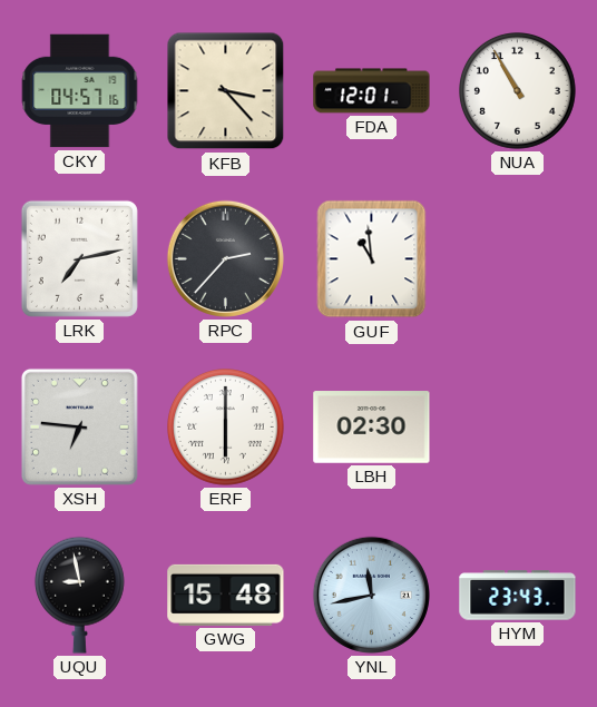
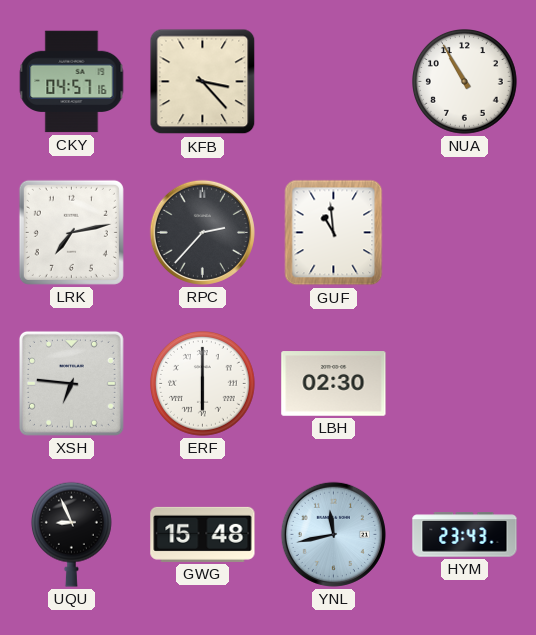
FDA: 12:01 -> none
UQU: 8:58 -> 8:56
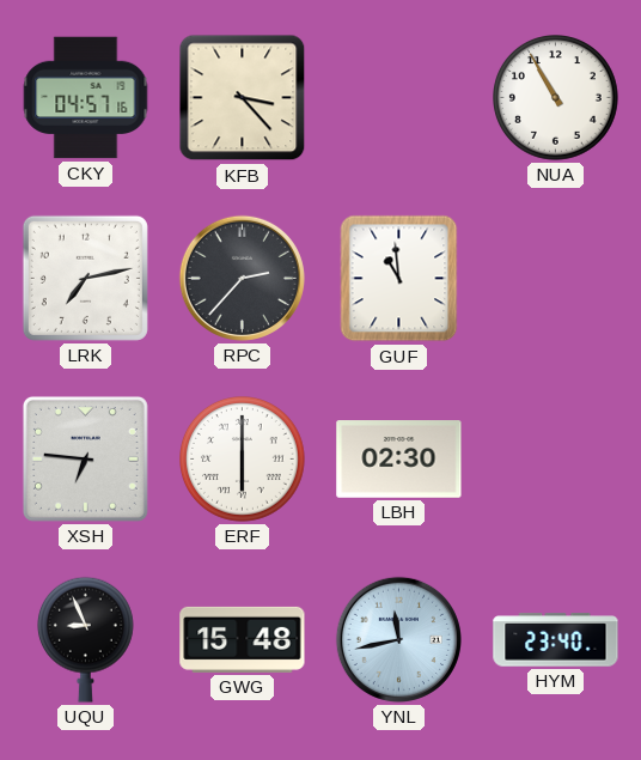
HYM: 23:43 -> 23:40
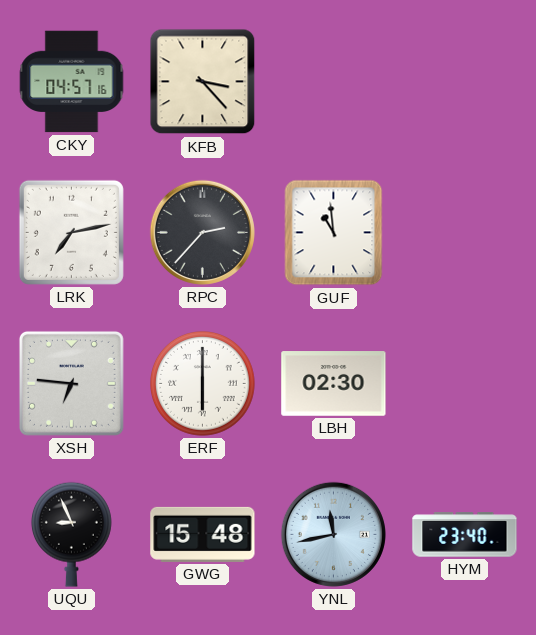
NUA: 10:55 -> none
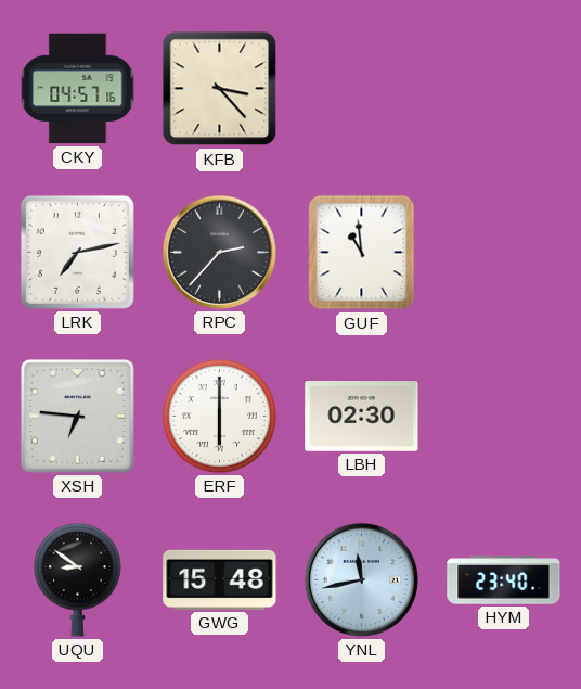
UQU: 8:56 -> 8:51
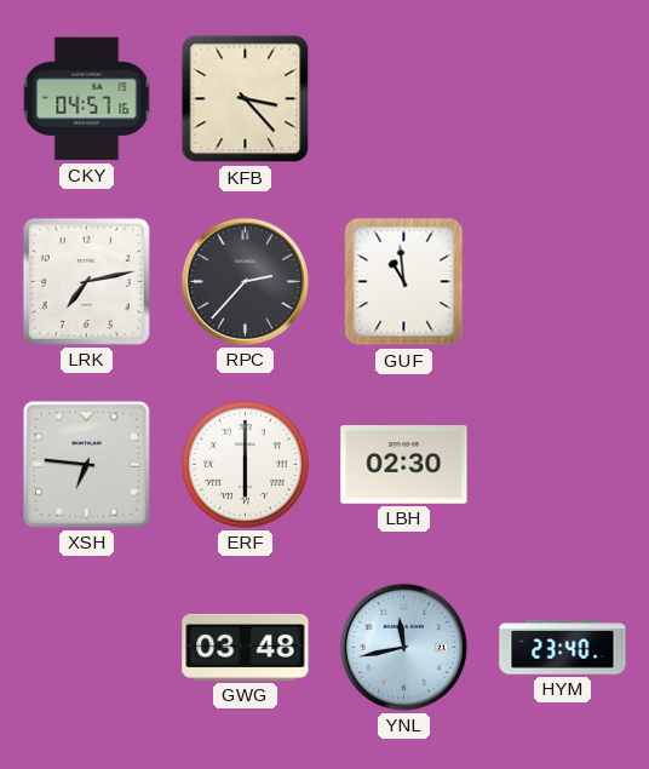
UQU: 8:51 -> none
GWG: 15:48 -> 03:48
